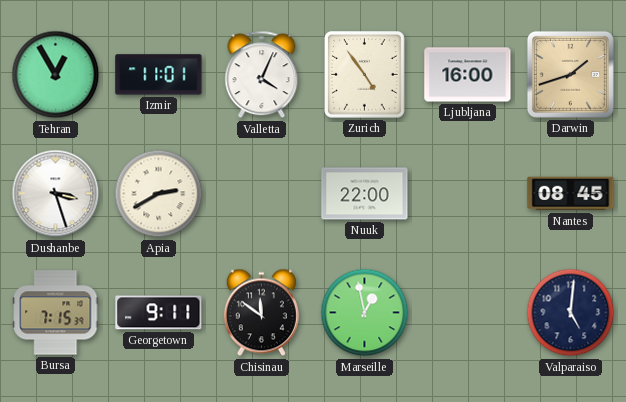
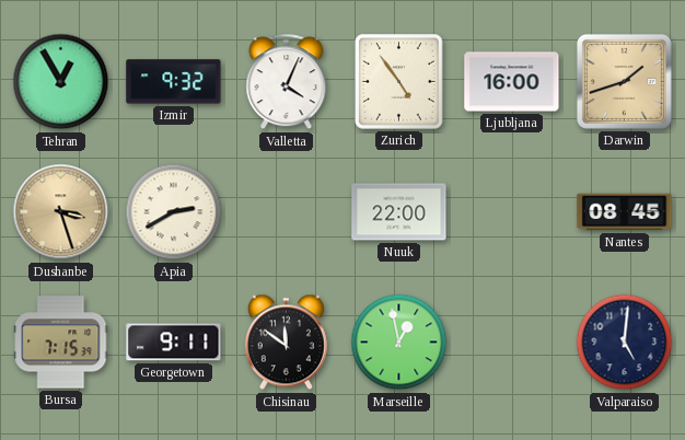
Izmir: 11:01 -> 9:32
Dushanbe dial: white -> champagne
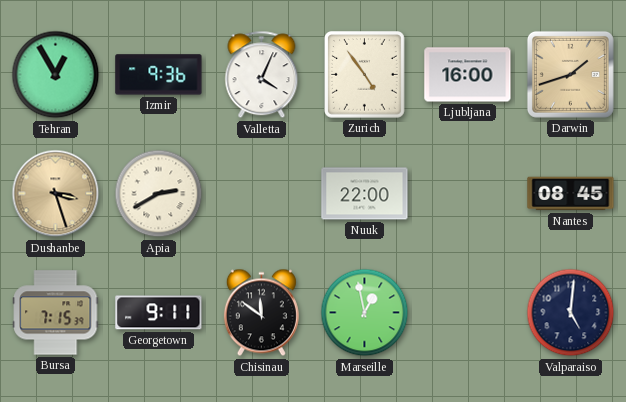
Izmir: 9:32 -> 9:36
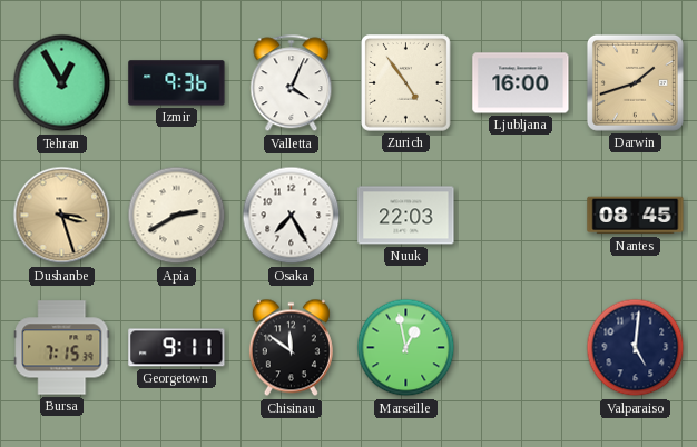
Osaka: none -> 7:25
Nuuk: 22:00 -> 22:03
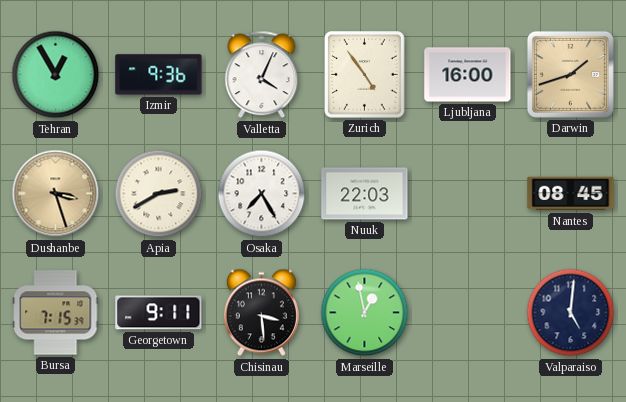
Chisinau: 11:51 -> 3:29
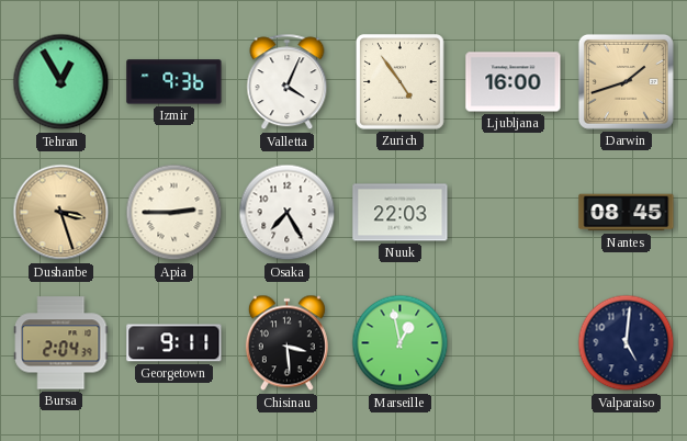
Apia: 2:40 -> 2:45
Bursa: 7:15 -> 2:04
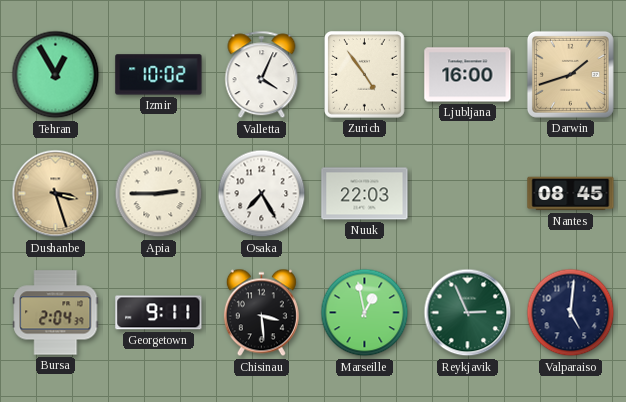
Izmir: 9:36 -> 10:02
Reykjavik: none -> 2:56
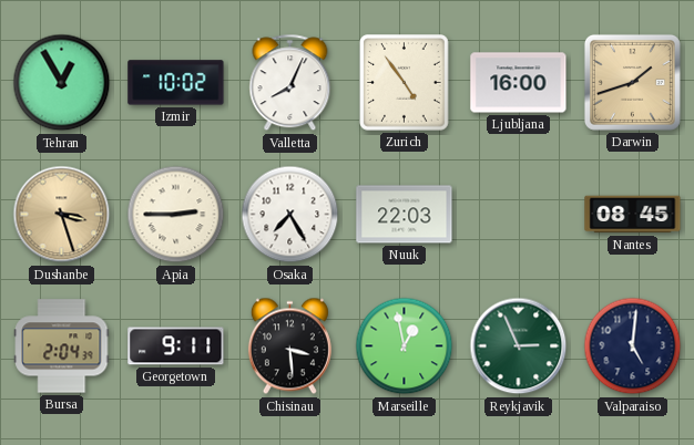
Valletta: 4:04 -> 8:04
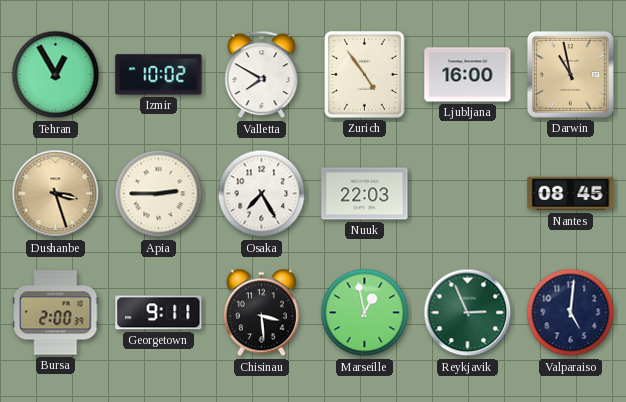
Valletta: 8:04 -> 7:50
Darwin: 1:42 -> 10:58
Bursa: 2:04 -> 2:00
